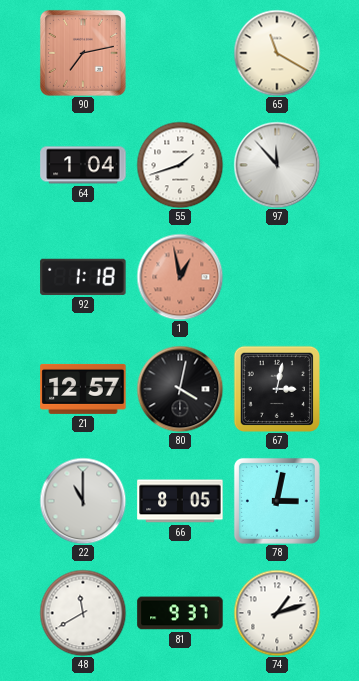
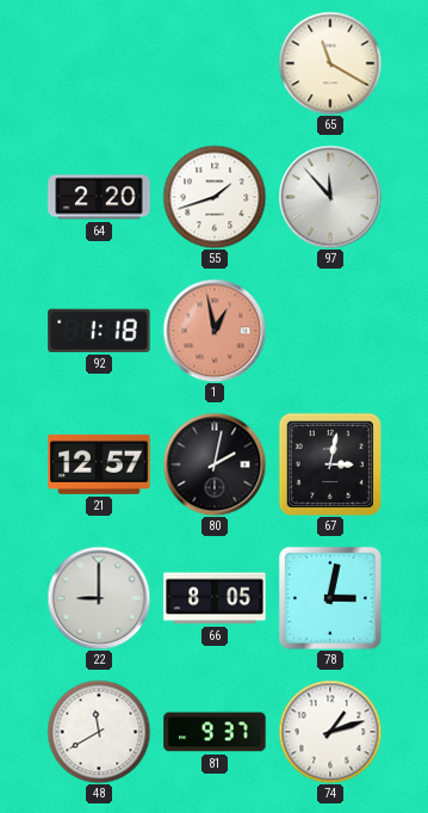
90: 7:13 -> none
64: 1:04 -> 2:20
80: 4:02 -> 2:02
22: 11:00 -> 9:00
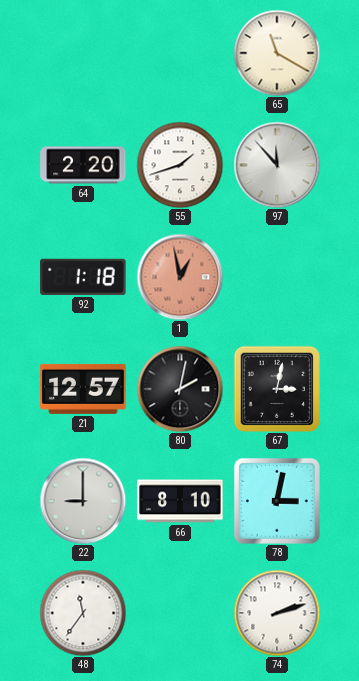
66: 8:05 -> 8:10
48: 11:40 -> 11:36
81: 9:37 -> none
74: 1:12 -> 2:12
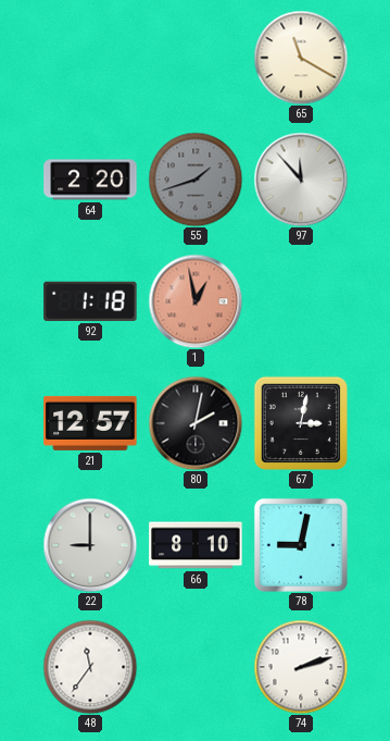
55 dial: white -> grey
78: 3:02 -> 9:02
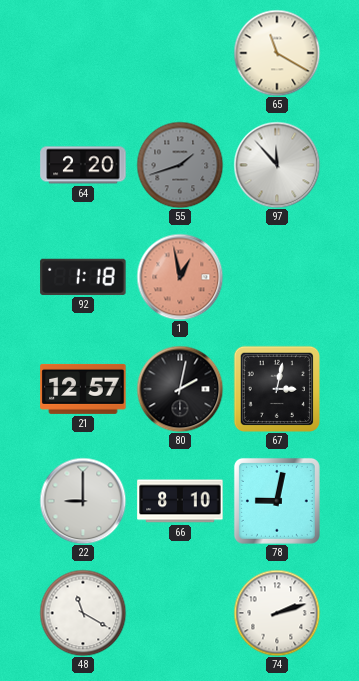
48: 11:36 -> 11:20
